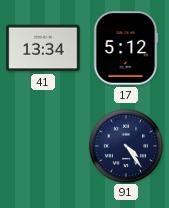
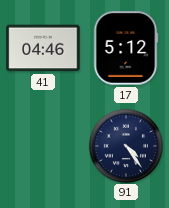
41: 13:34 -> 04:46
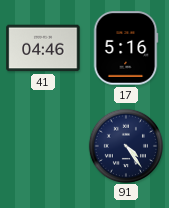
17: 5:12 -> 5:16
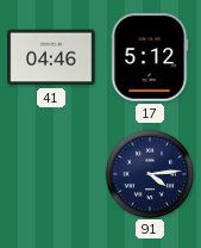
17: 5:16 -> 5:12
91: 4:24 -> 4:14
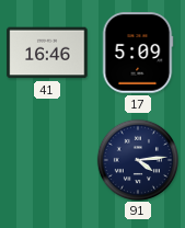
41: 04:46 -> 16:46
17: 5:12 -> 5:09
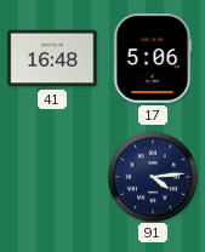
41: 16:46 -> 16:48
17: 5:09 -> 5:06
